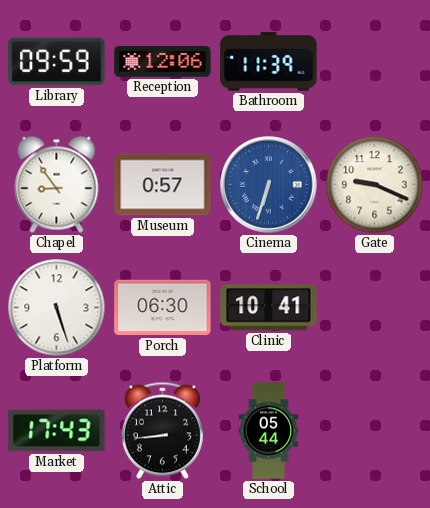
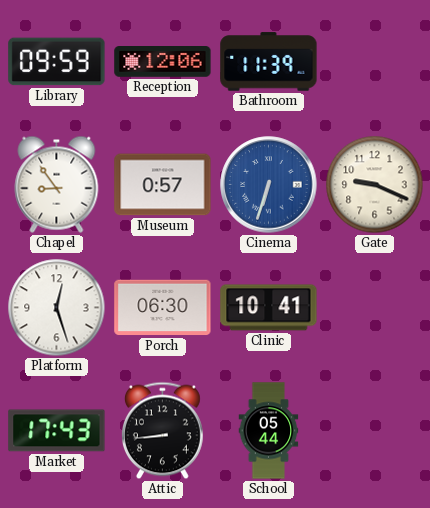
Platform: 5:27 -> 12:27
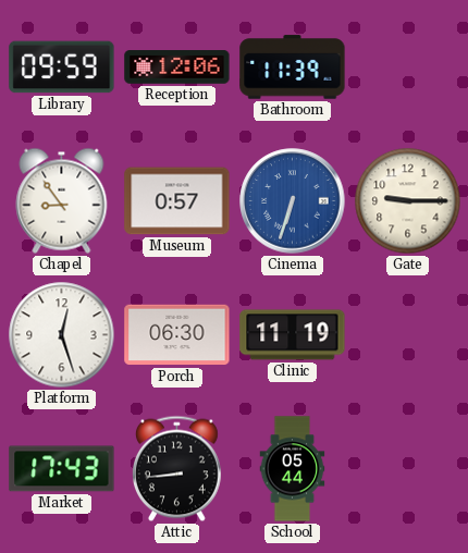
Gate: 9:19 -> 9:15
Clinic: 10:41 -> 11:19
